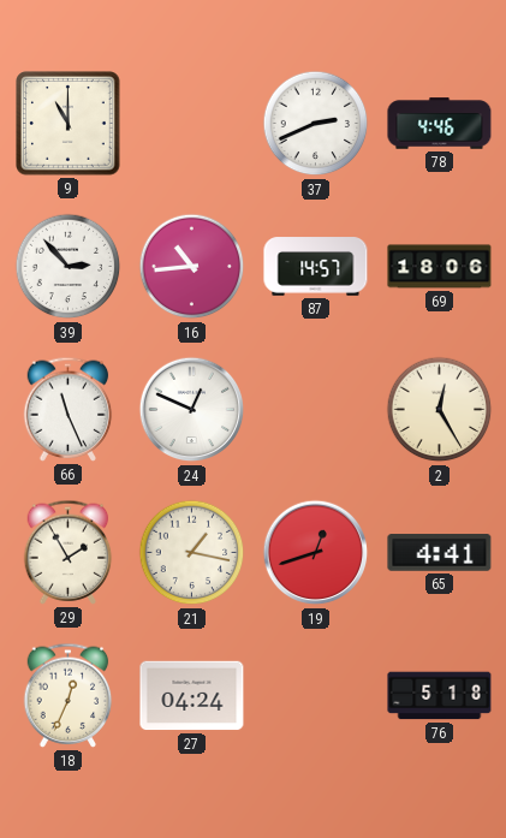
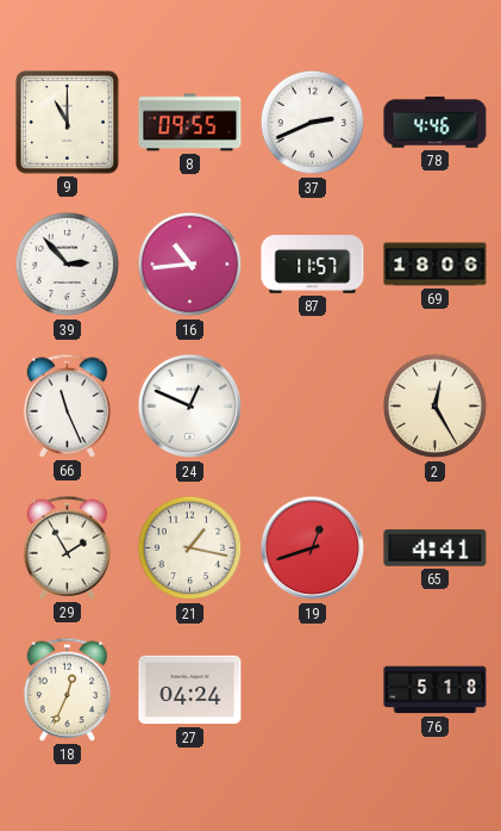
8: none -> 09:55
87: 14:57 -> 11:57
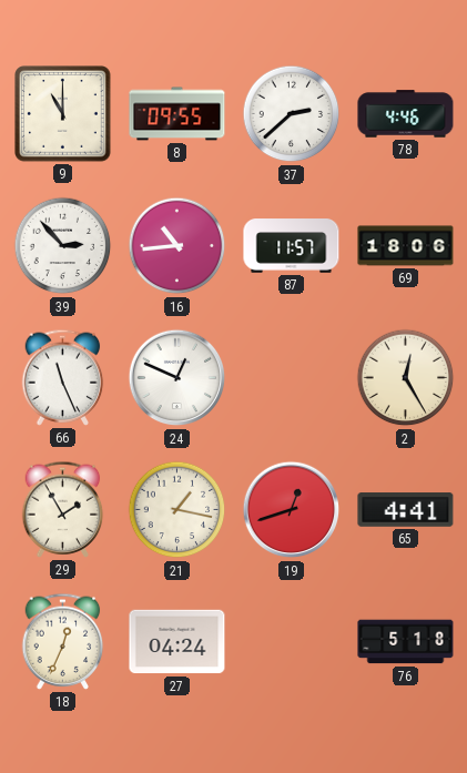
37: 2:41 -> 2:38
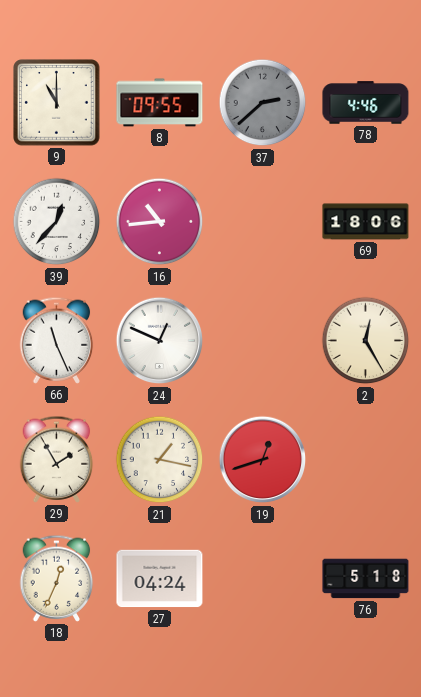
37 dial: white -> grey
39: 2:53 -> 12:37
87: 11:57 -> none
65: 4:41 -> none
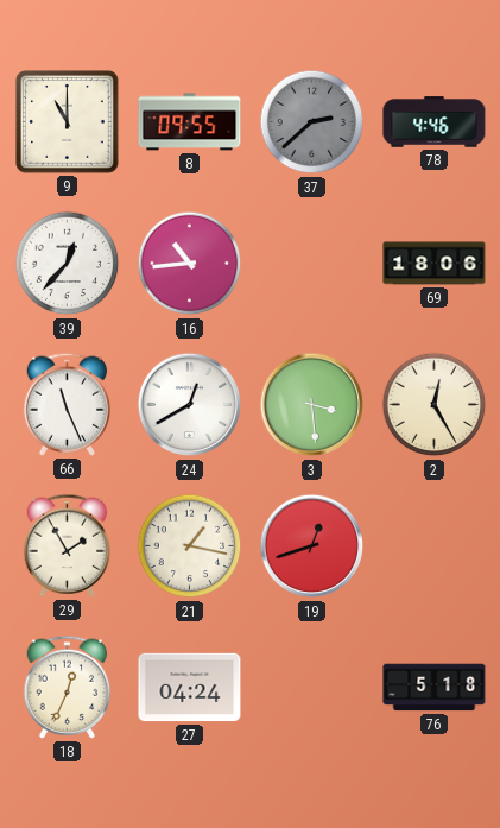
24: 12:49 -> 12:40
3: none -> 3:29
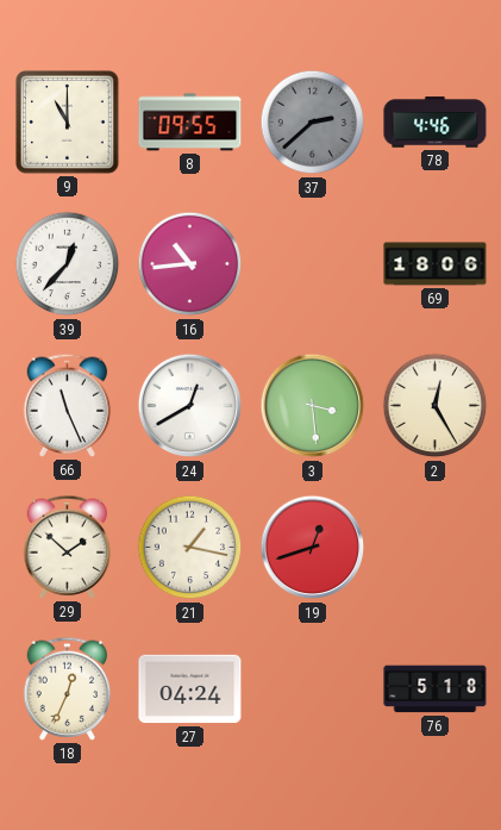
29: 1:55 -> 1:52
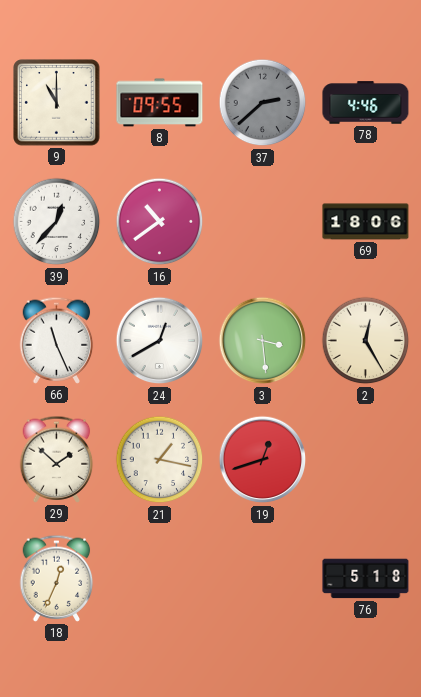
16: 10:44 -> 10:39
27: 04:24 -> none
